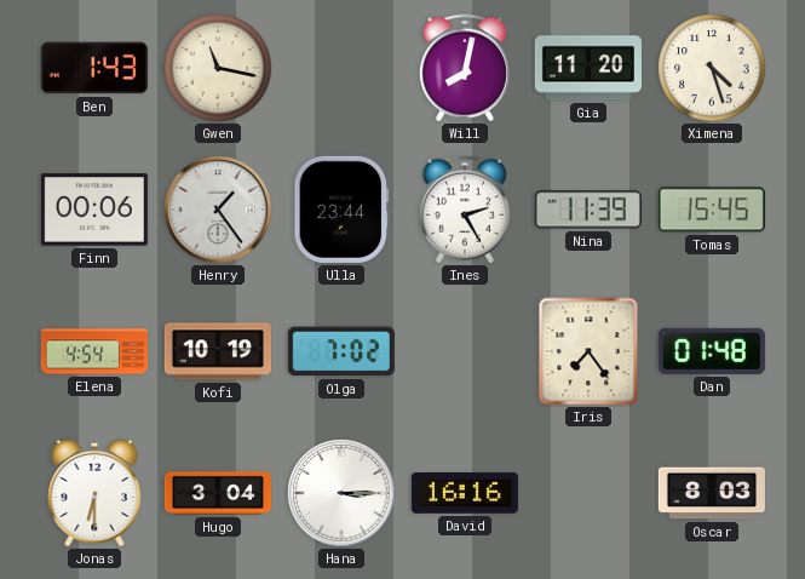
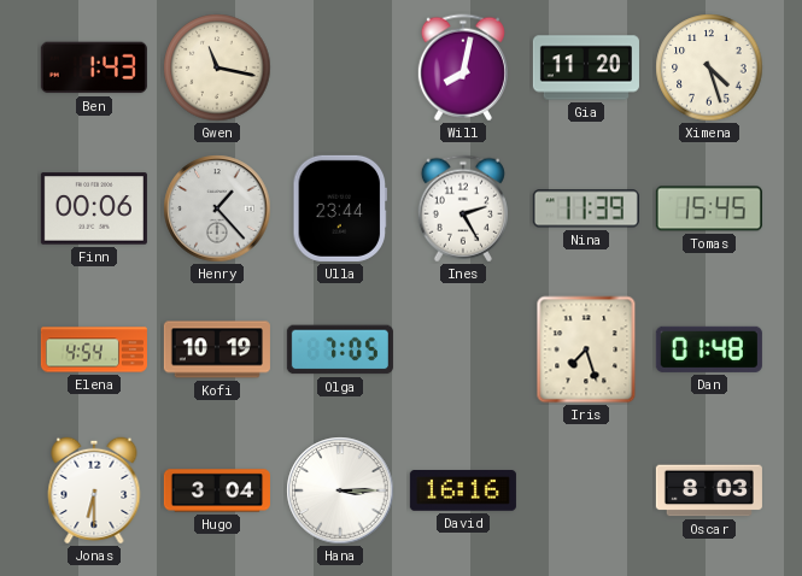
Henry: 1:24 -> 1:23
Olga: 7:02 -> 7:05
Iris: 7:24 -> 7:27
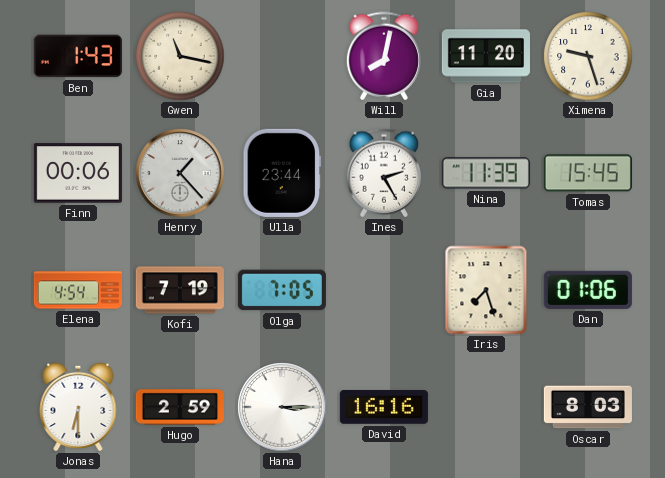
Ximena: 4:27 -> 9:27
Kofi: 10:19 -> 7:19
Dan: 01:48 -> 01:06
Hugo: 3:04 -> 2:59
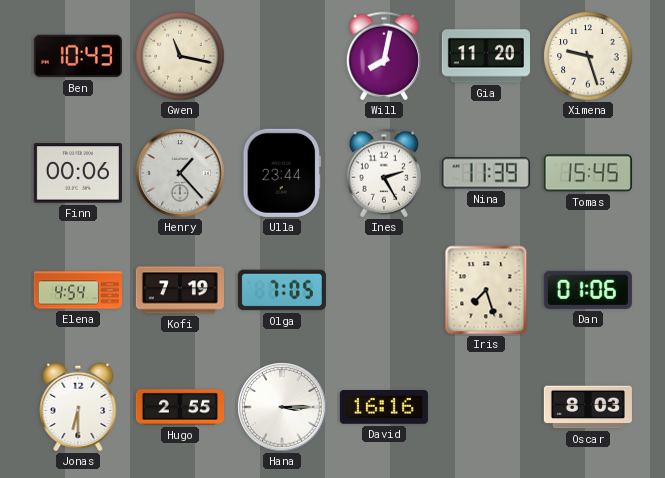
Ben: 1:43 -> 10:43
Hugo: 2:59 -> 2:55
